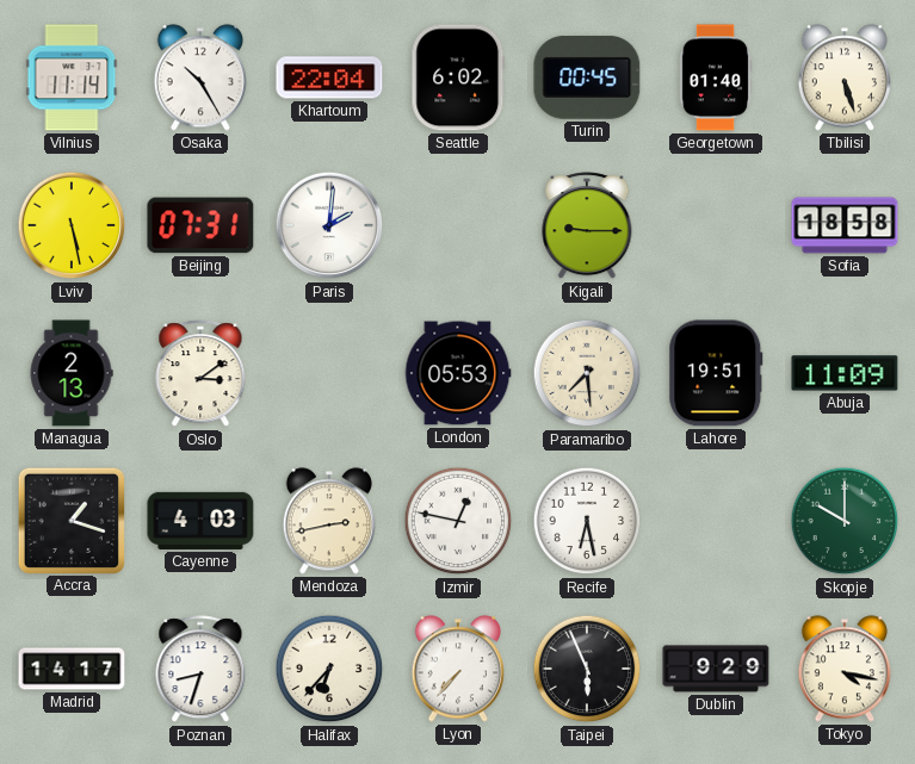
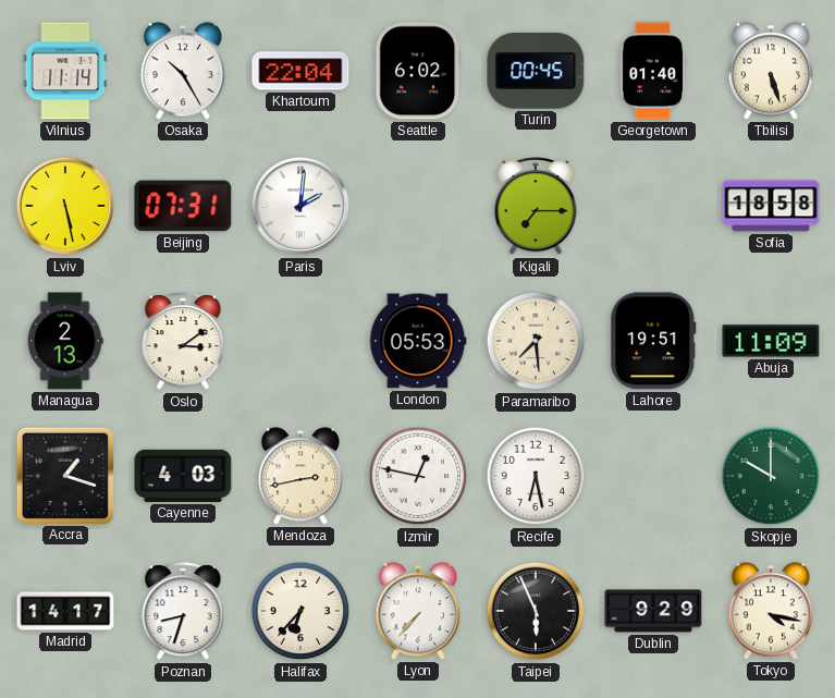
Kigali: 9:15 -> 7:15
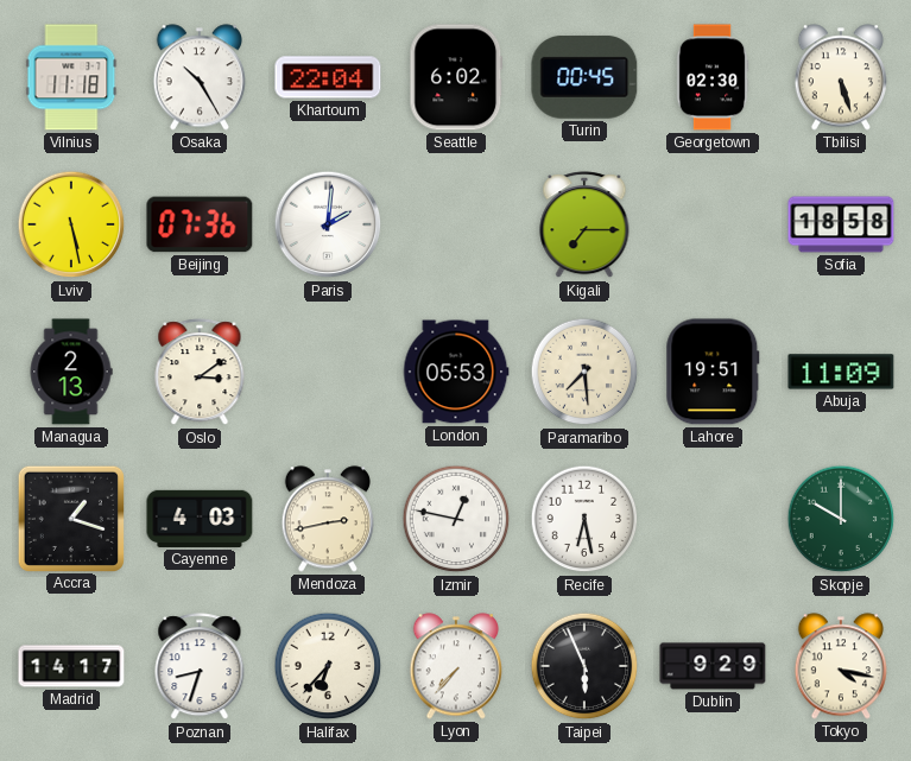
Vilnius: 11:14 -> 11:18
Georgetown: 01:40 -> 02:30
Beijing: 07:31 -> 07:36
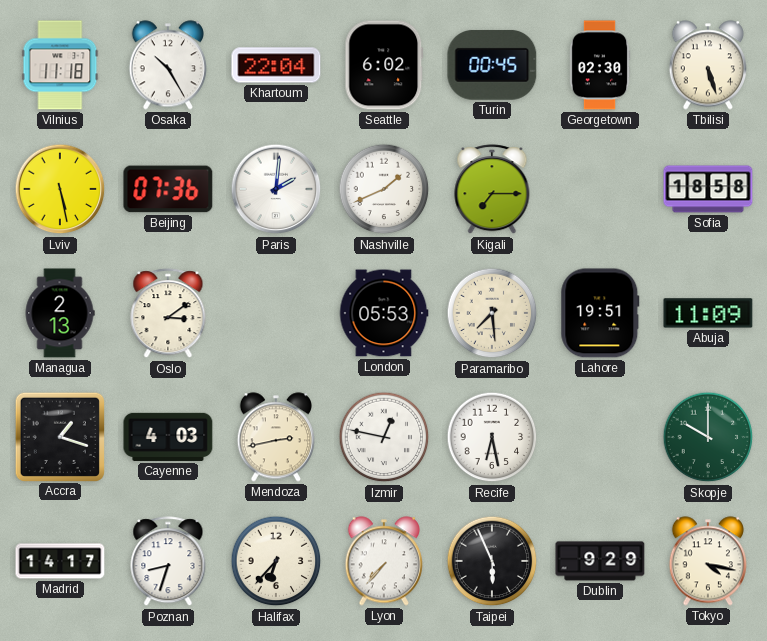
Nashville: none -> 1:41
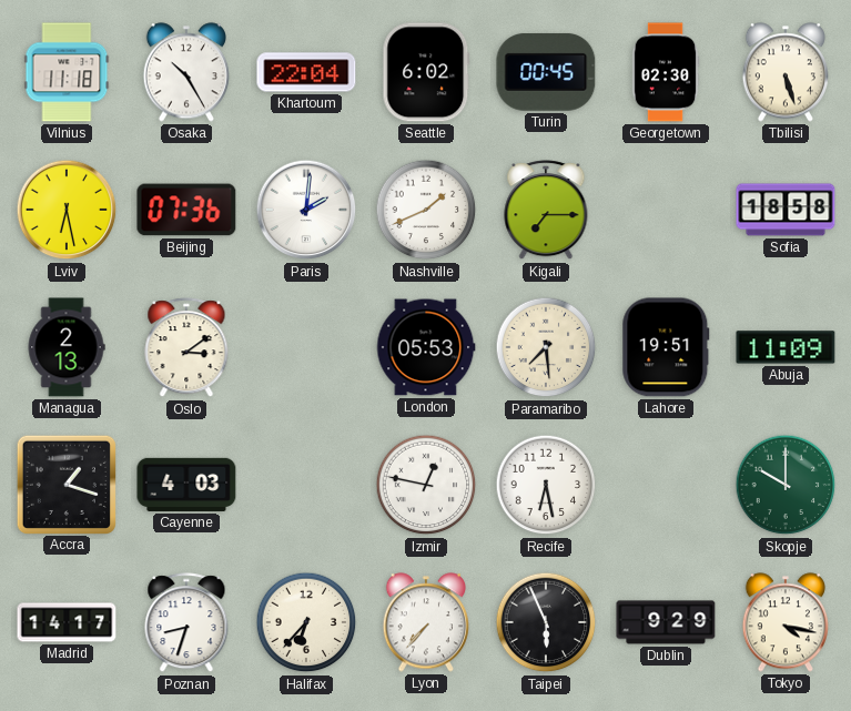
Lviv: 5:28 -> 6:28
Mendoza: 2:43 -> none
